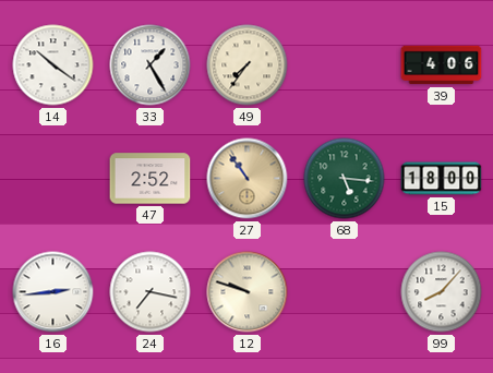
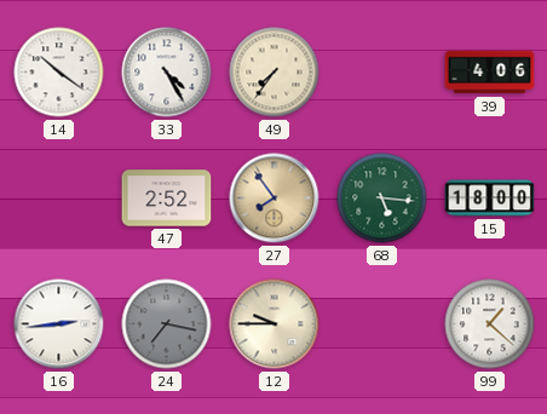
33: 1:25 -> 4:25
27: 10:54 -> 7:54
24 dial: white -> grey
12: 9:48 -> 9:45
99: 8:07 -> 1:22
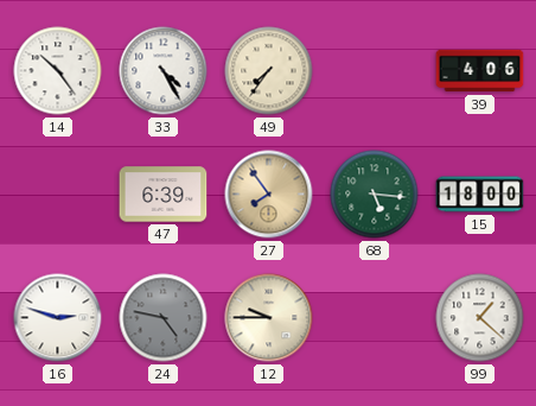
14: 10:21 -> 10:24
47: 2:52 -> 6:39
16: 2:44 -> 2:48
24: 7:17 -> 4:47
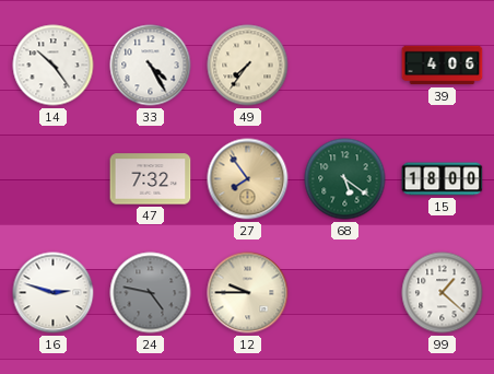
47: 6:39 -> 7:32
68: 5:16 -> 5:21
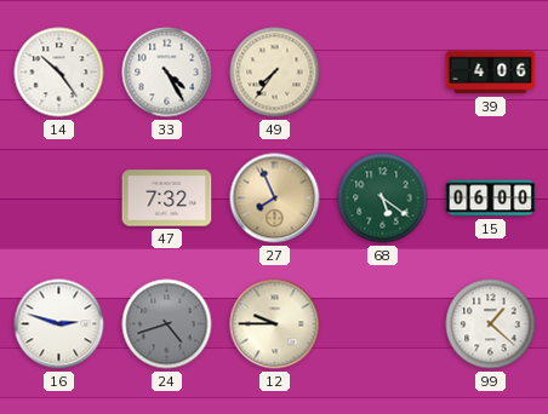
27: 7:54 -> 7:56
15: 18:00 -> 06:00
24: 4:47 -> 4:42
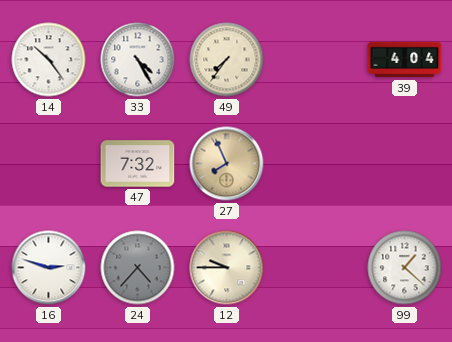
39: 4:06 -> 4:04
68: 5:21 -> none
15: 06:00 -> none
24: 4:42 -> 4:37
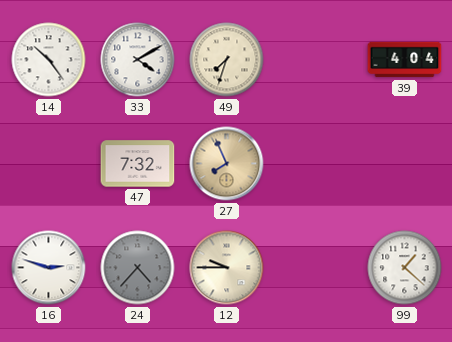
33: 4:25 -> 4:10
49: 7:36 -> 7:33
